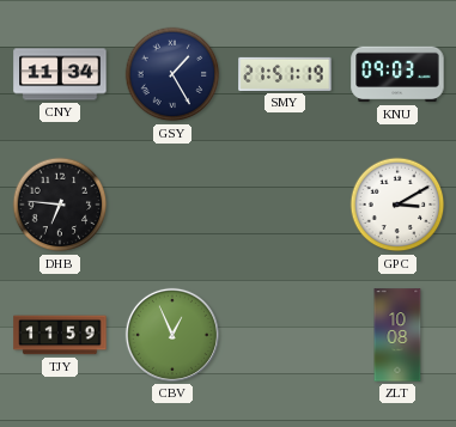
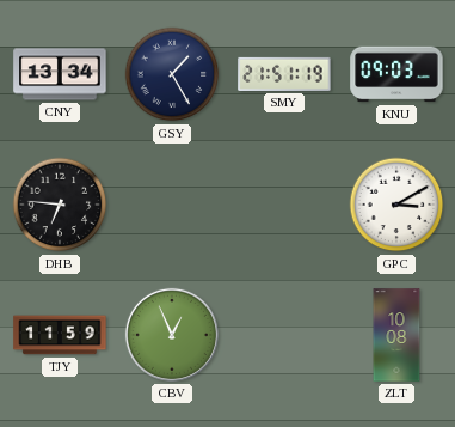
CNY: 11:34 -> 13:34
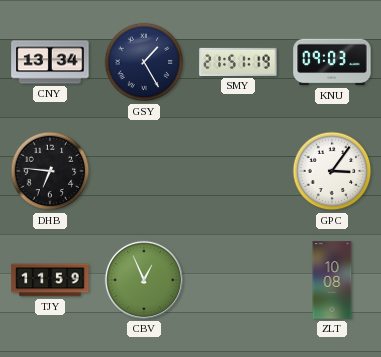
GPC: 3:10 -> 3:06
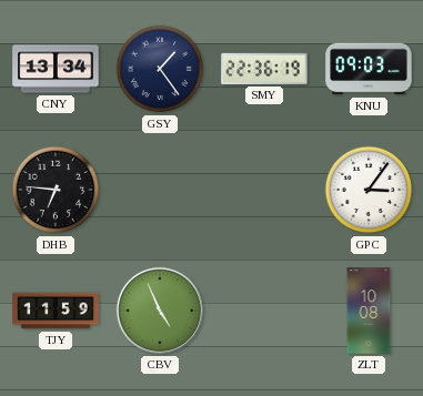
GSY: 1:25 -> 1:24
SMY: 21:51 -> 22:36
CBV: 12:56 -> 4:56
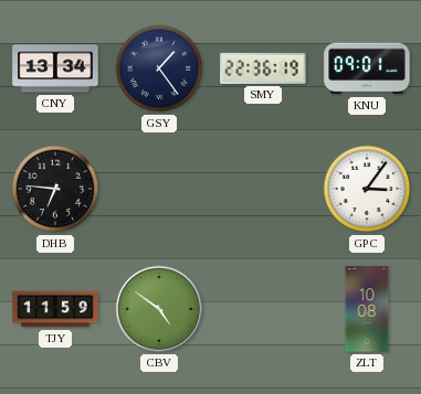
KNU: 09:03 -> 09:01
CBV: 4:56 -> 4:51
